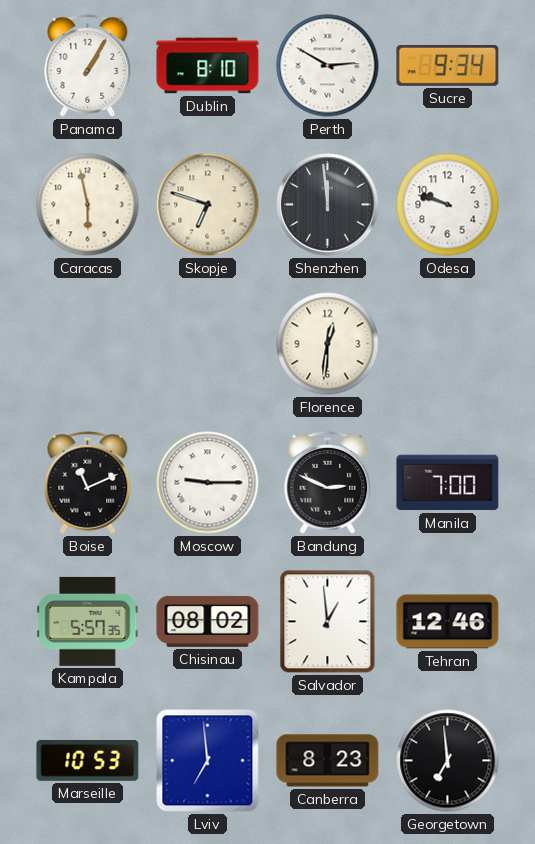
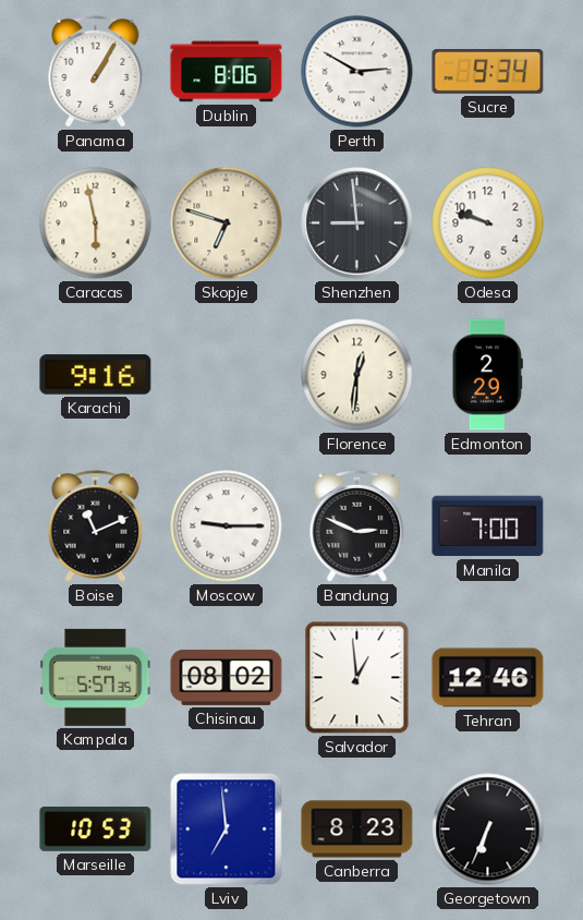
Dublin: 8:10 -> 8:06
Shenzhen: 11:59 -> 8:59
Karachi: none -> 9:16
Edmonton: none -> 2:29
Georgetown: 6:59 -> 6:34
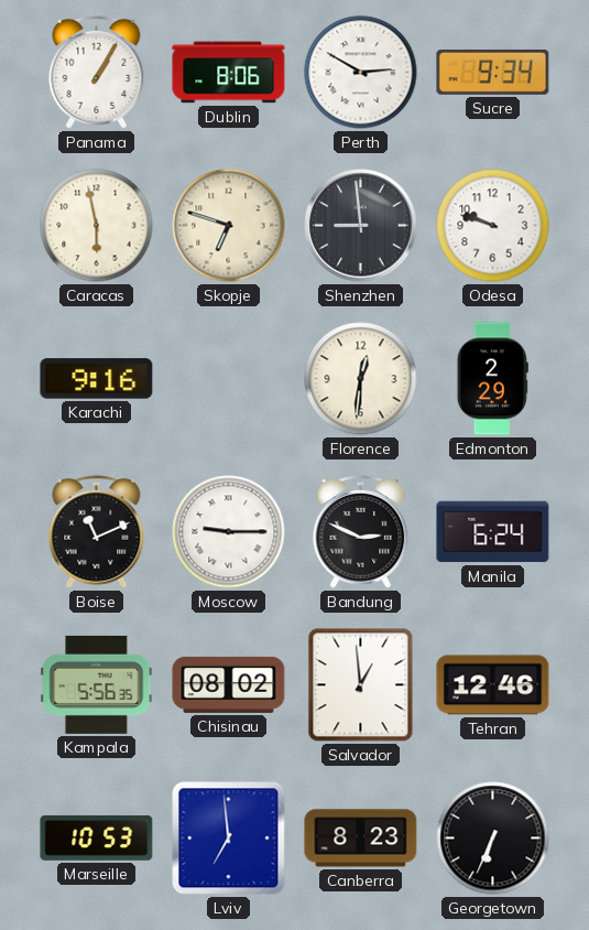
Manila: 7:00 -> 6:24
Kampala: 5:57 -> 5:56
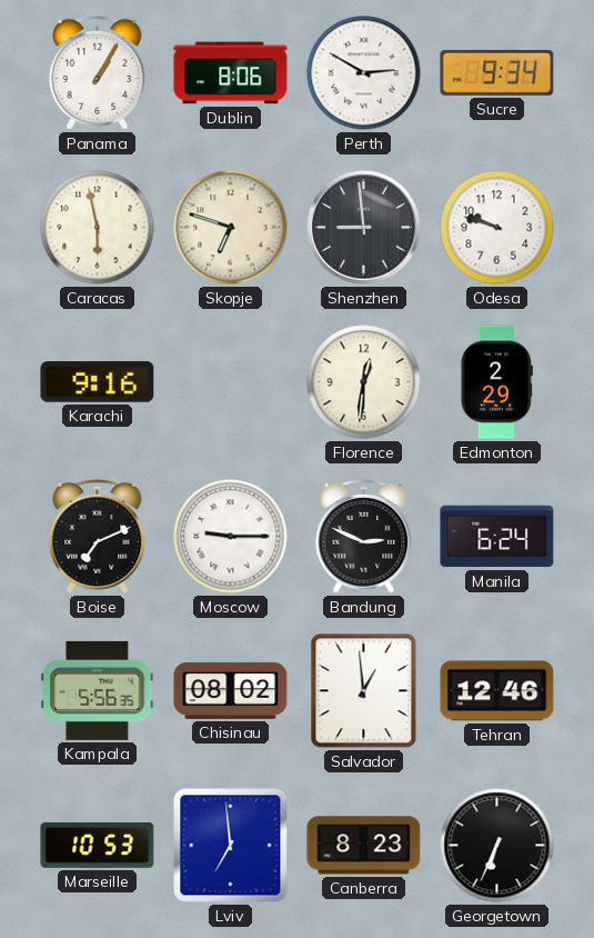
Boise: 11:11 -> 7:11
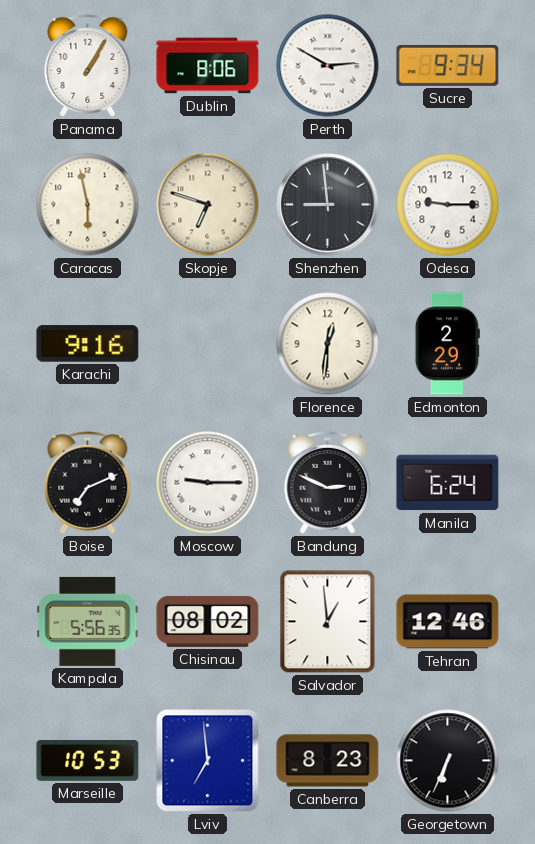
Odesa: 9:48 -> 9:15
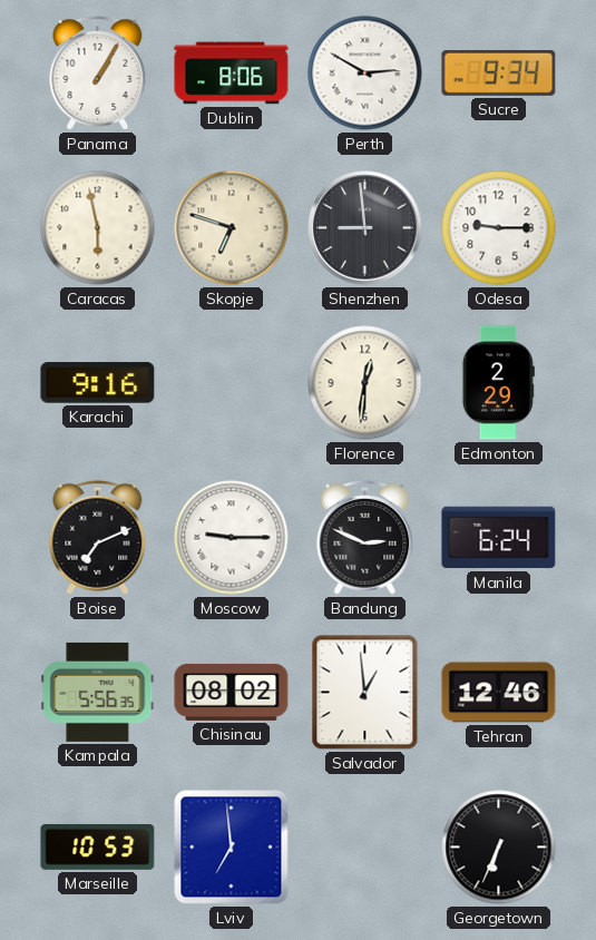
Canberra: 8:23 -> none
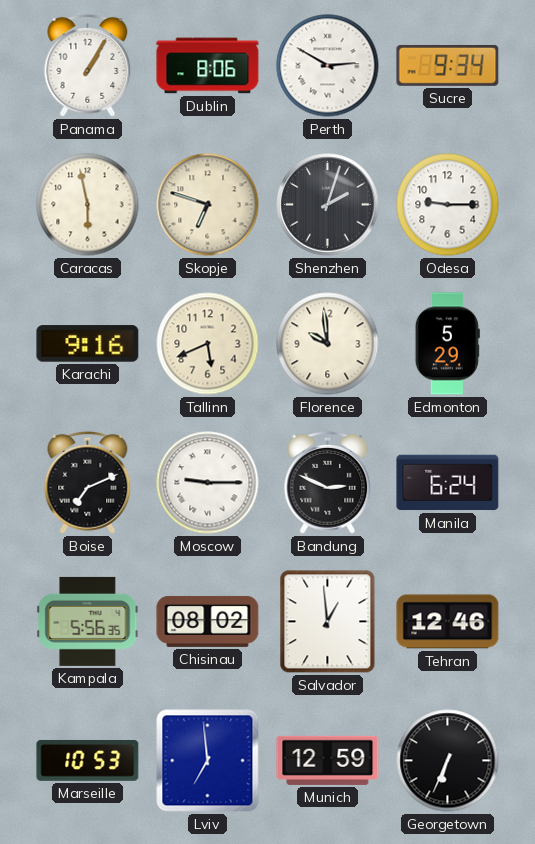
Shenzhen: 8:59 -> 2:03
Tallinn: none -> 5:41
Florence: 12:31 -> 9:59
Edmonton: 2:29 -> 5:29
Munich: none -> 12:59
